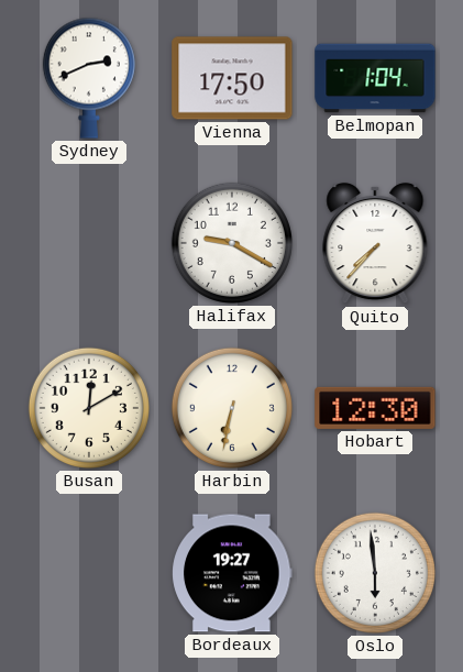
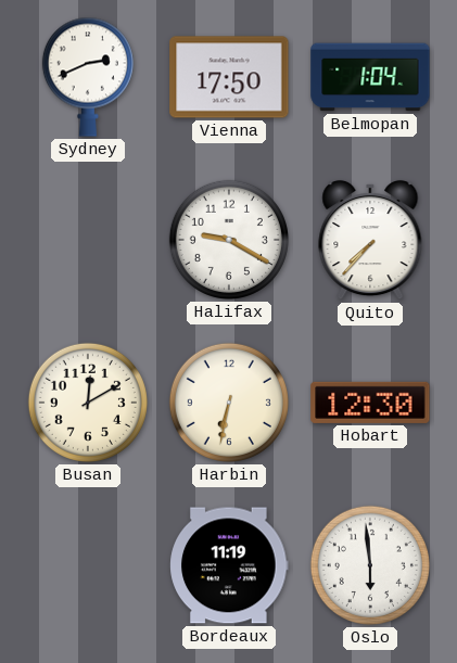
Bordeaux: 19:27 -> 11:19
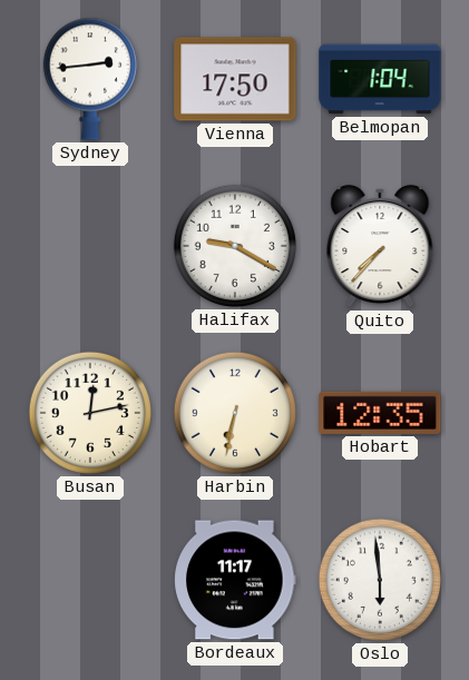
Sydney: 2:41 -> 2:44
Busan: 12:10 -> 12:13
Hobart: 12:30 -> 12:35
Bordeaux: 11:19 -> 11:17
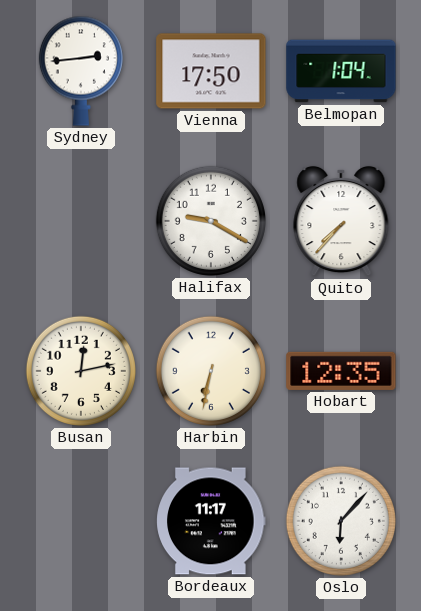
Oslo: 5:59 -> 6:07
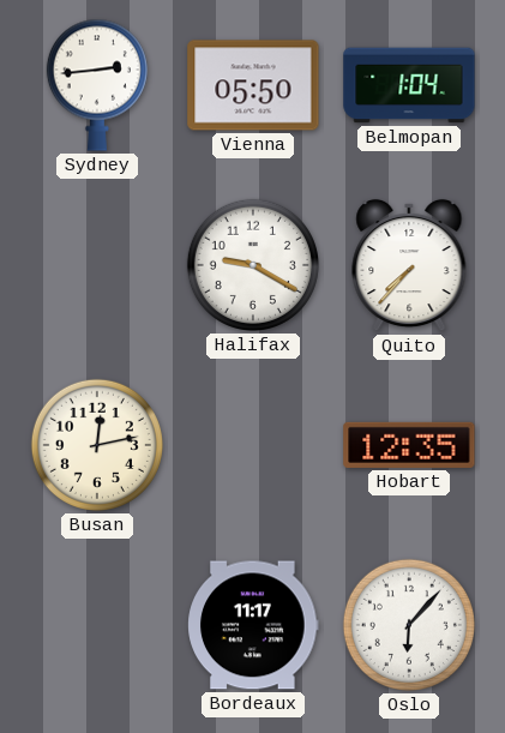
Vienna: 17:50 -> 05:50
Harbin: 6:32 -> none
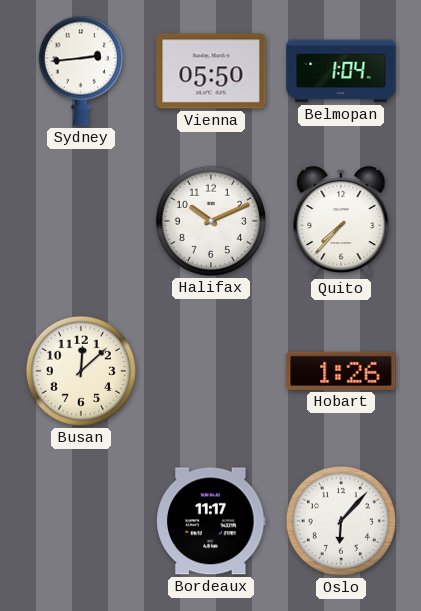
Halifax: 9:20 -> 10:11
Busan: 12:13 -> 12:08
Hobart: 12:35 -> 1:26
